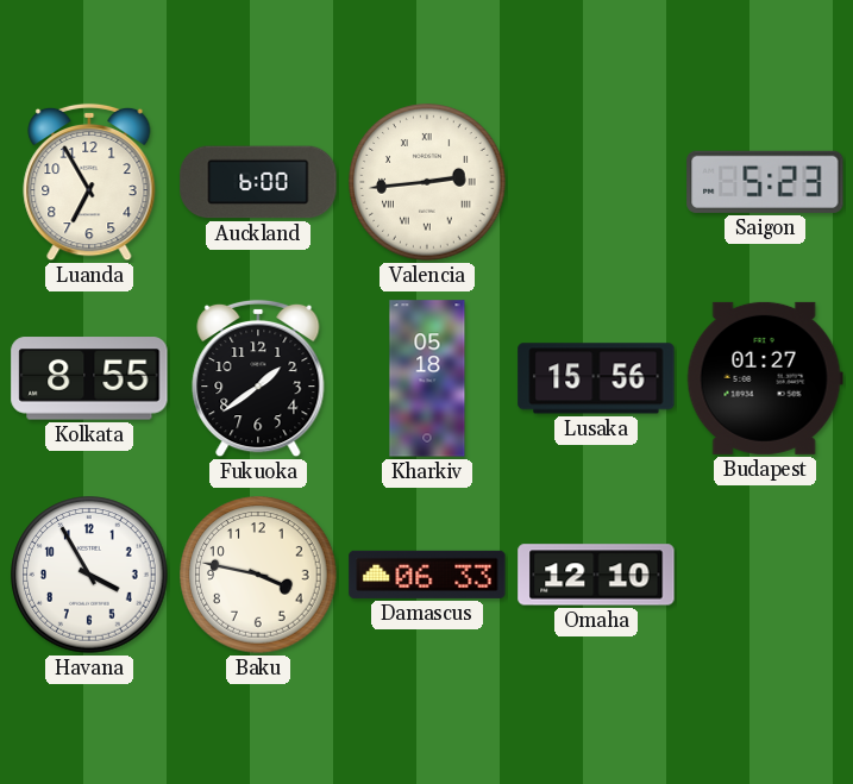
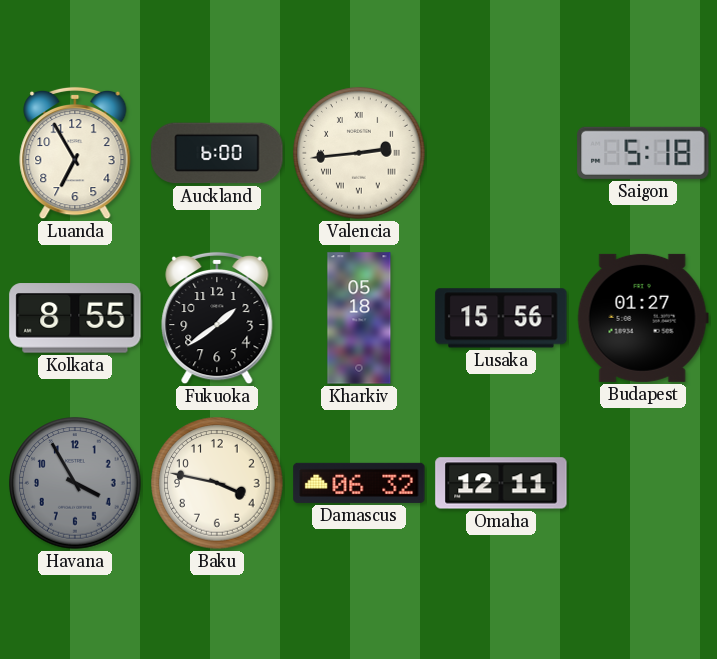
Saigon: 5:23 -> 5:18
Havana dial: white -> grey
Damascus: 06:33 -> 06:32
Omaha: 12:10 -> 12:11
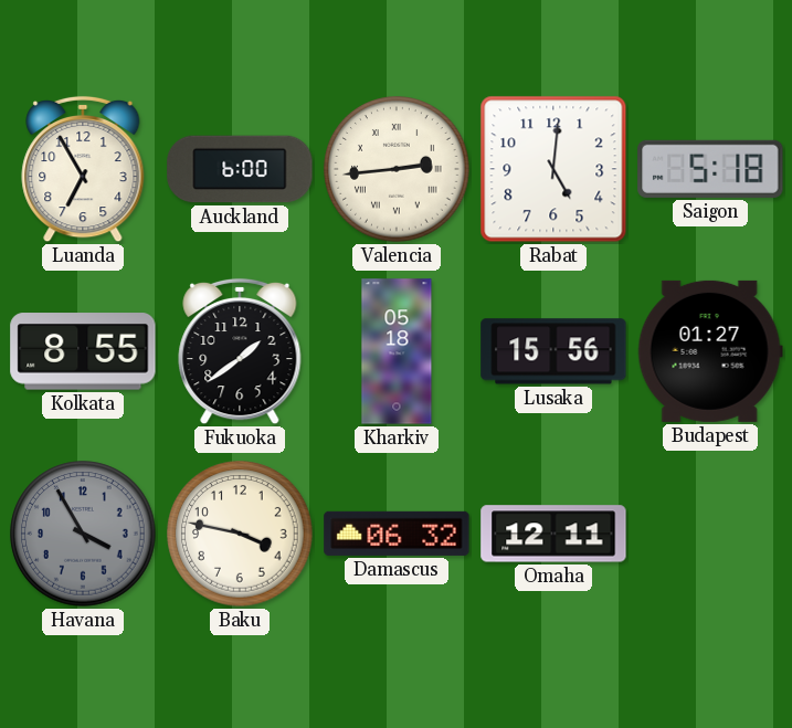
Rabat: none -> 5:01
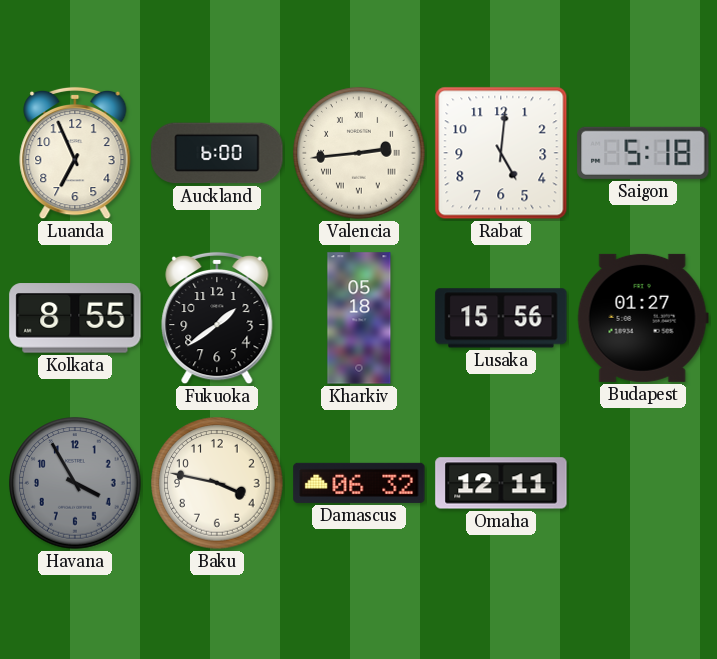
Luanda: 6:55 -> 6:56
